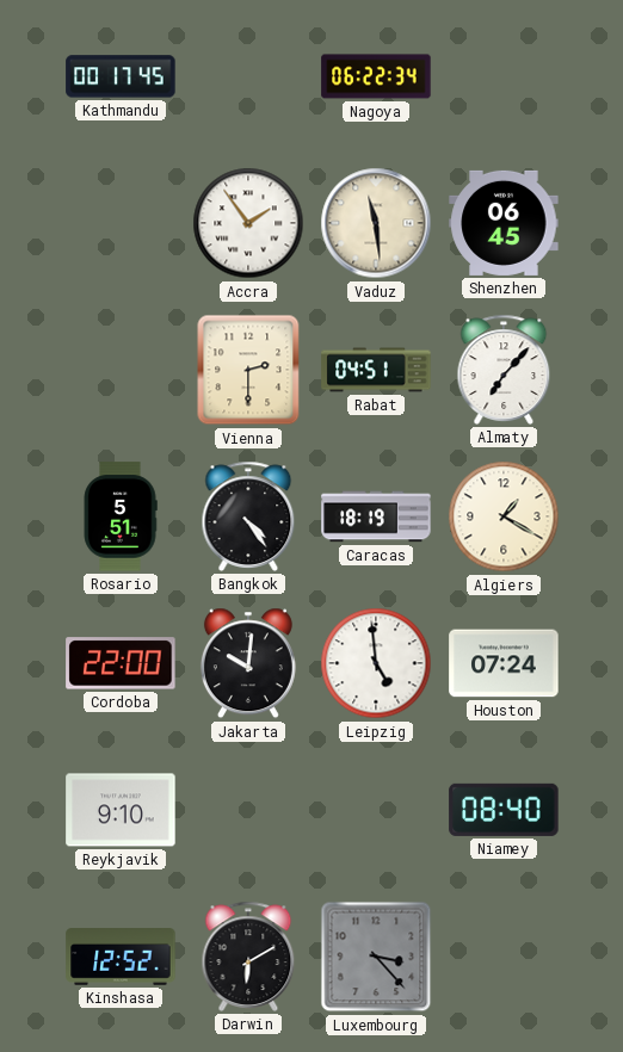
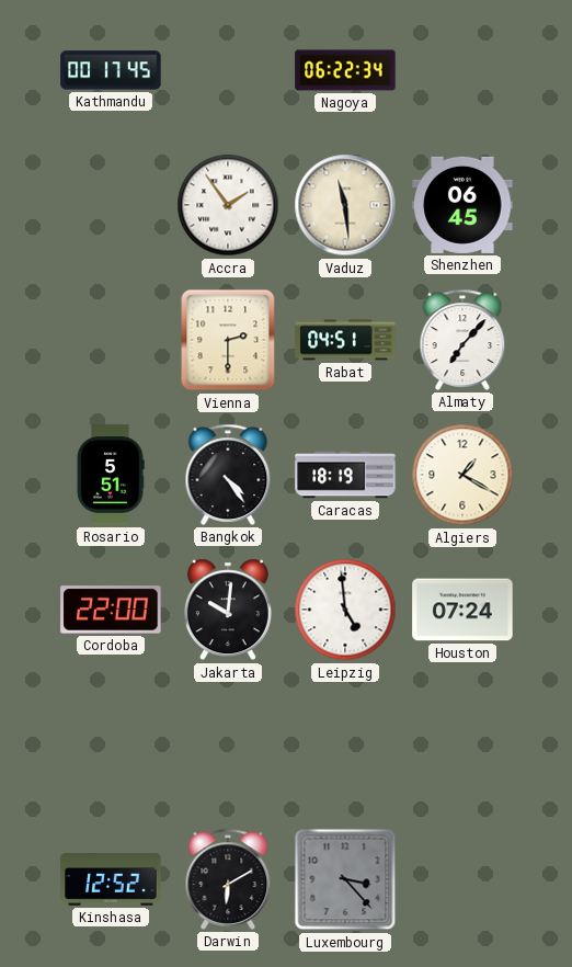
Reykjavik: 9:10 -> none
Niamey: 08:40 -> none
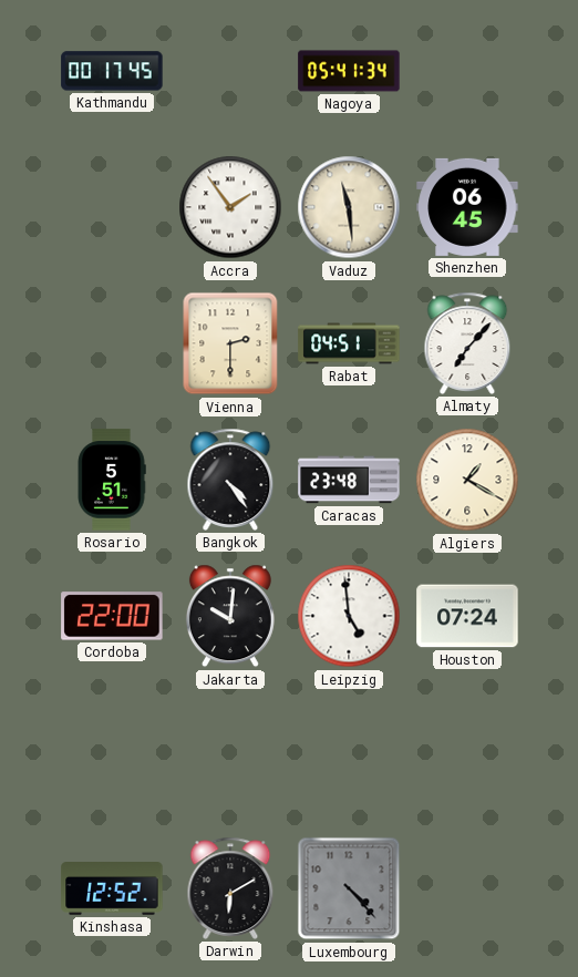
Nagoya: 06:22 -> 05:41
Caracas: 18:19 -> 23:48
Luxembourg: 3:23 -> 4:23
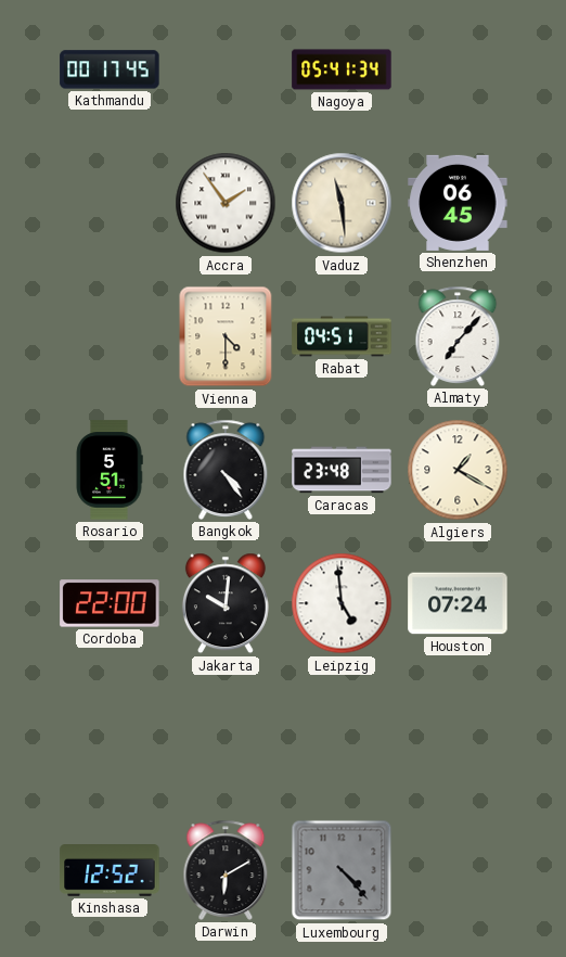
Vienna: 2:30 -> 4:30
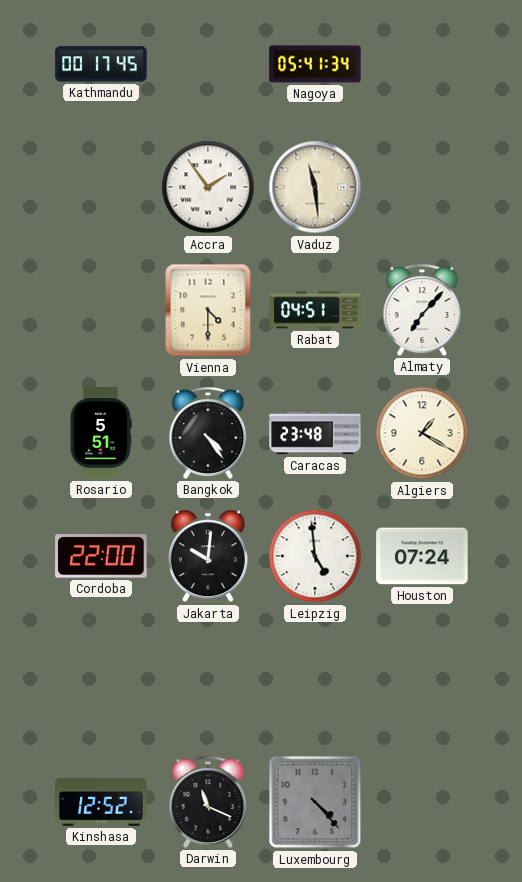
Shenzhen: 06:45 -> none
Darwin: 6:10 -> 11:19
